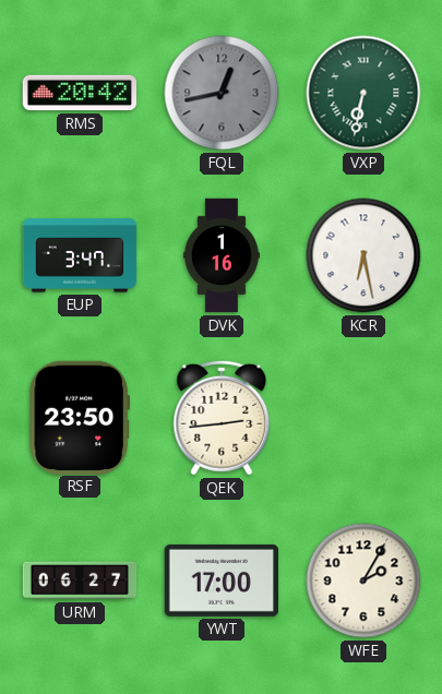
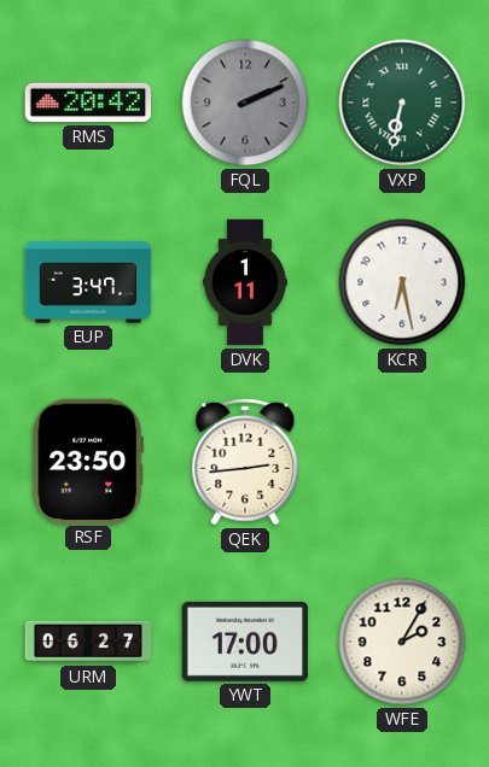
FQL: 12:43 -> 2:11
DVK: 1:16 -> 1:11
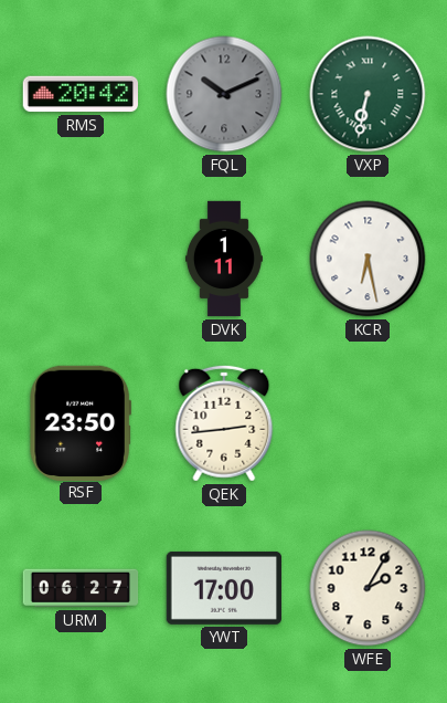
FQL: 2:11 -> 10:11
EUP: 3:47 -> none
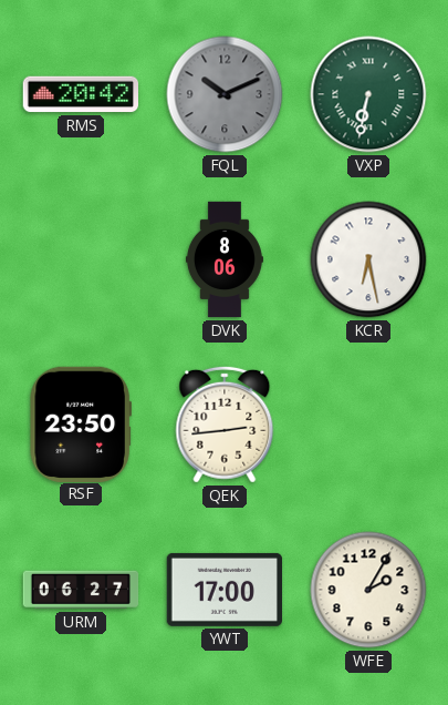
DVK: 1:11 -> 8:06
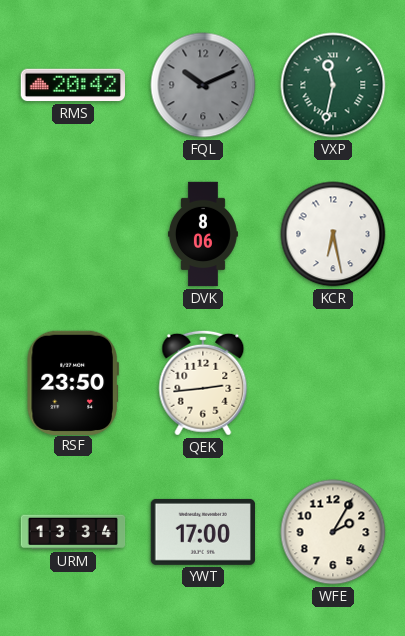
VXP: 6:32 -> 11:32
URM: 06:27 -> 13:34
